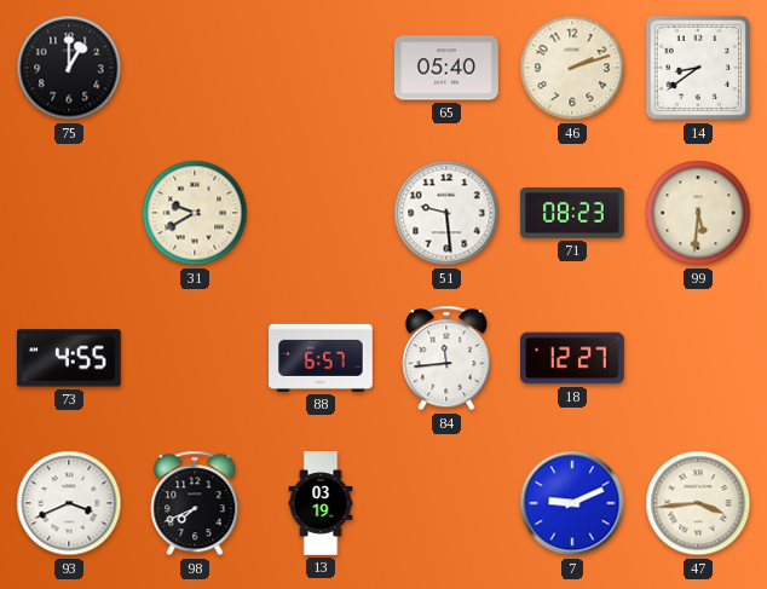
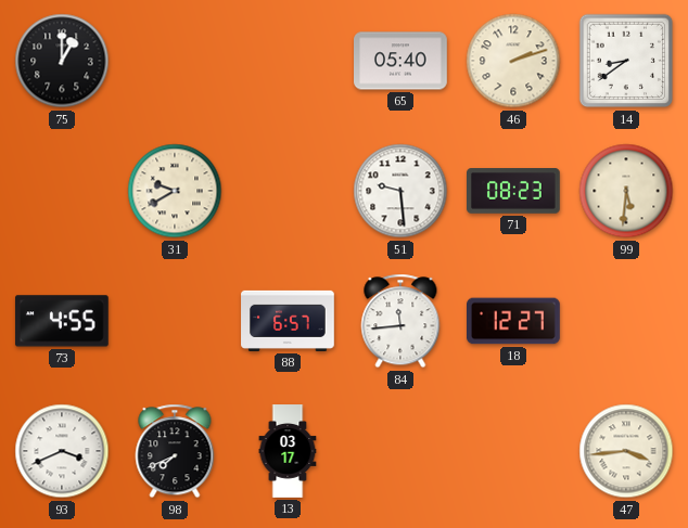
13: 03:19 -> 03:17
7: 9:11 -> none
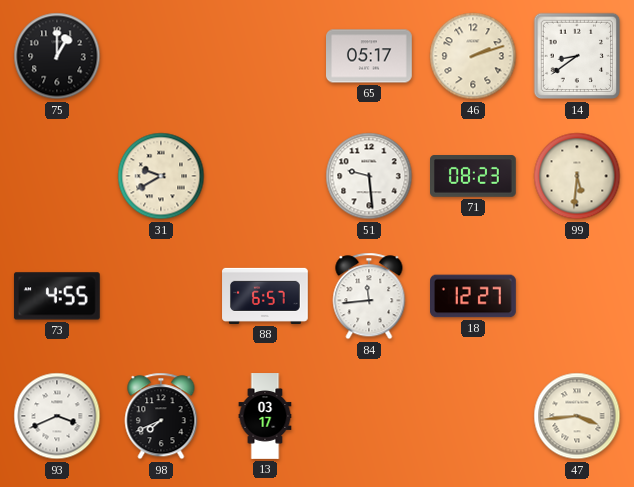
65: 05:40 -> 05:17
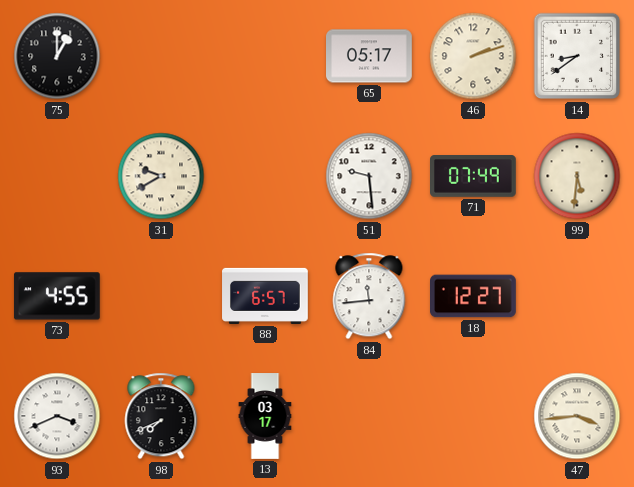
71: 08:23 -> 07:49
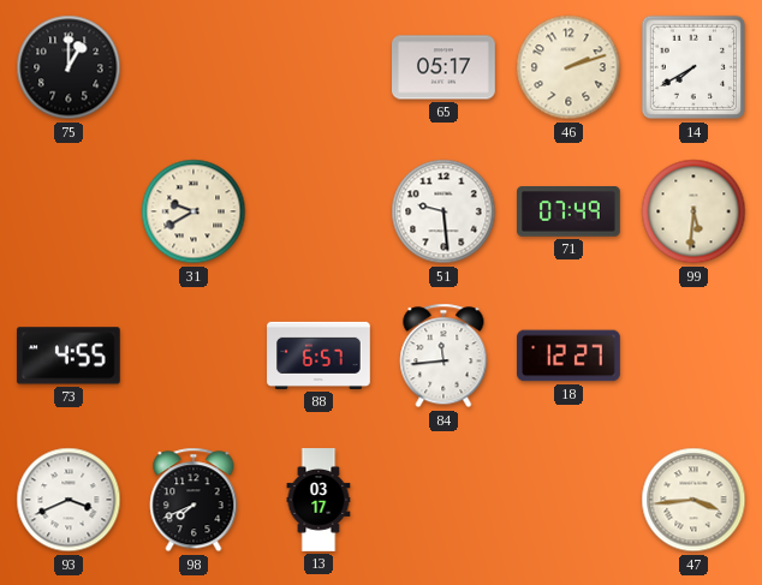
14: 8:39 -> 7:40
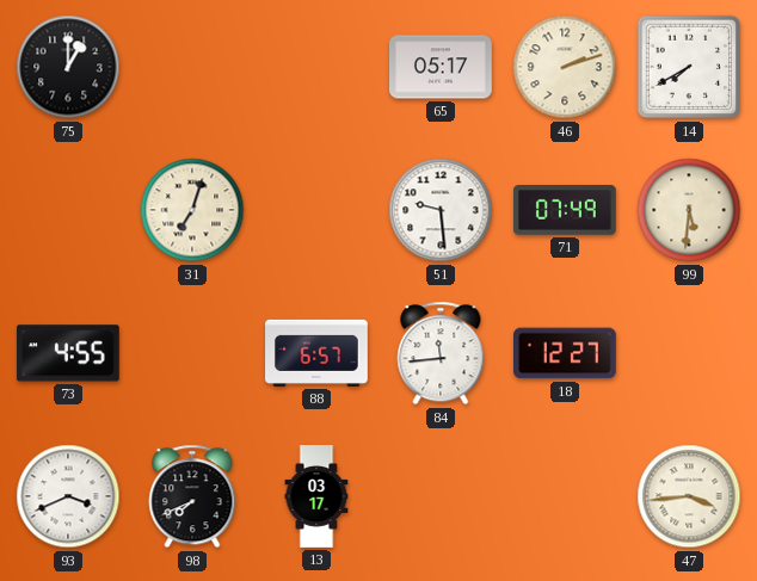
31: 9:40 -> 7:03
